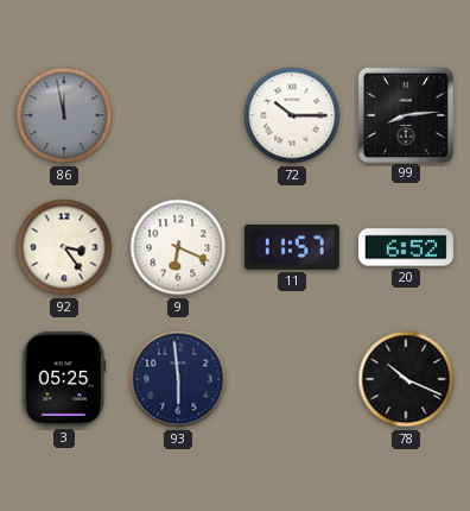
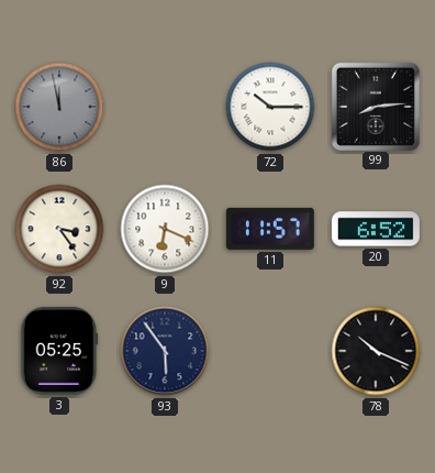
93: 5:59 -> 5:54
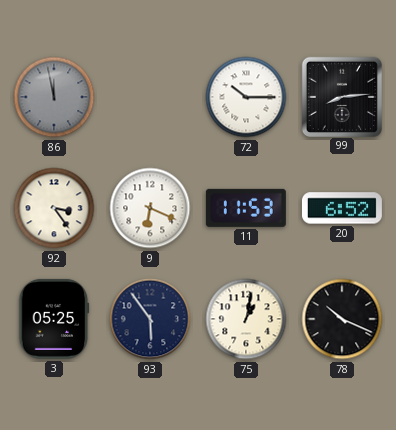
11: 11:57 -> 11:53
75: none -> 1:02
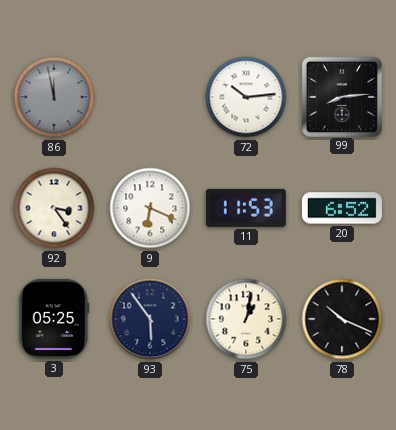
72: 10:15 -> 10:14
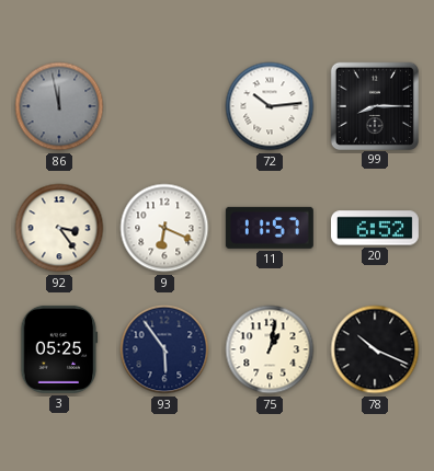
99: 8:14 -> 8:15
11: 11:53 -> 11:57
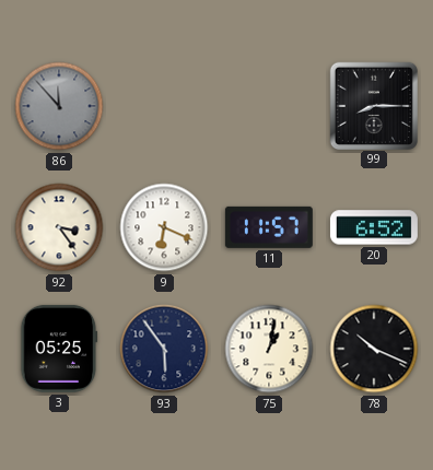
86: 11:58 -> 11:53
72: 10:14 -> none
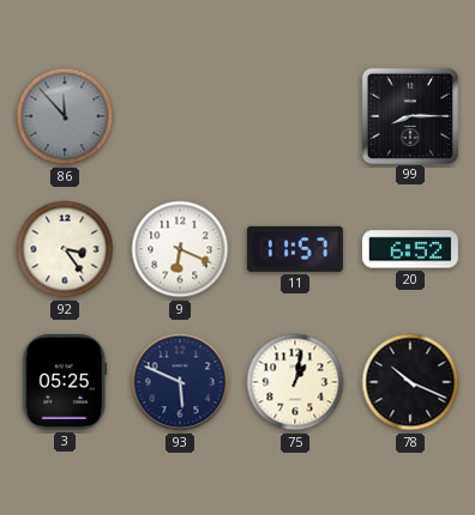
93: 5:54 -> 5:49
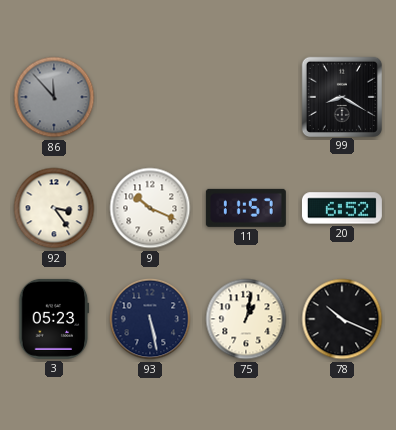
99: 8:15 -> 8:20
9: 6:19 -> 10:19
3: 05:25 -> 05:23
93: 5:49 -> 5:28
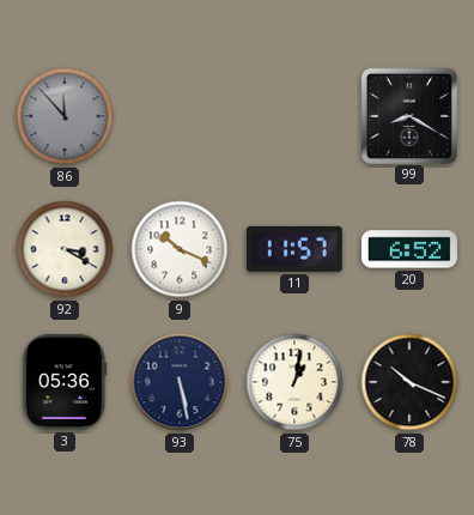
92: 3:24 -> 3:20
3: 05:23 -> 05:36
